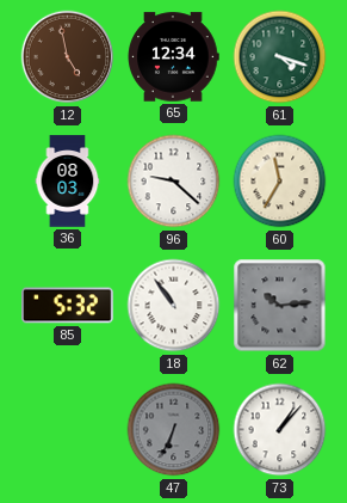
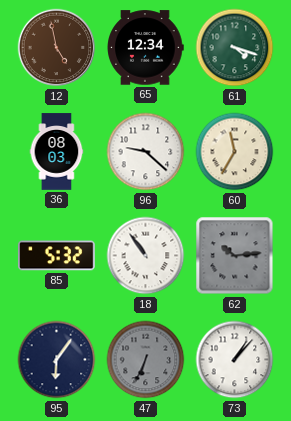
95: none -> 6:06
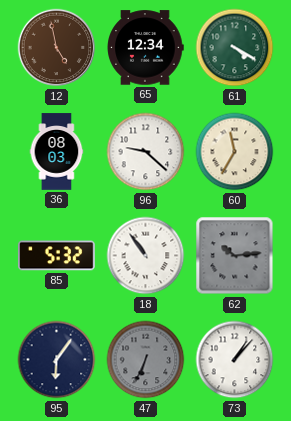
61: 4:18 -> 4:20
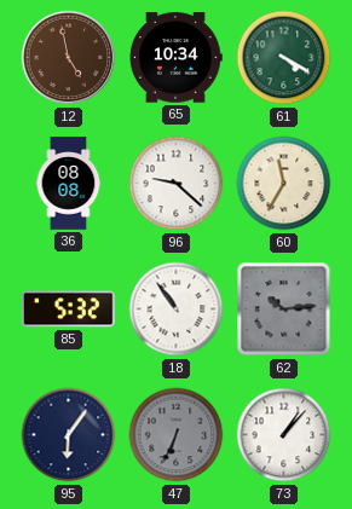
65: 12:34 -> 10:34
36: 08:03 -> 08:08
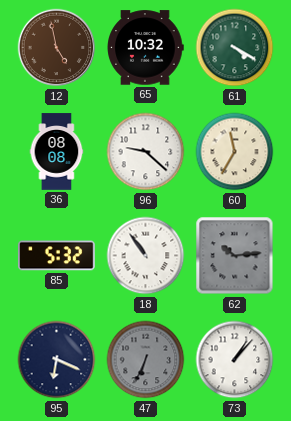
65: 10:34 -> 10:32
95: 6:06 -> 6:19
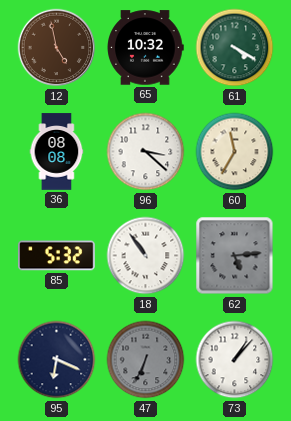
96: 9:22 -> 3:22
62: 10:14 -> 5:14
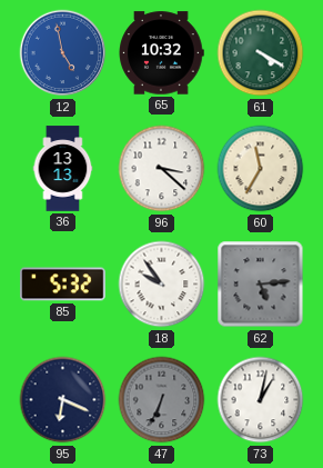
12 dial: brown -> blue
36: 08:08 -> 13:13
18: 10:54 -> 9:54
73: 1:07 -> 1:02
